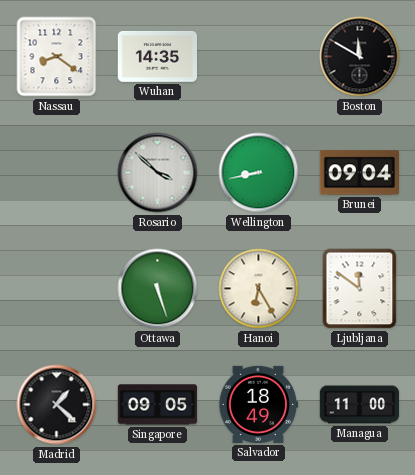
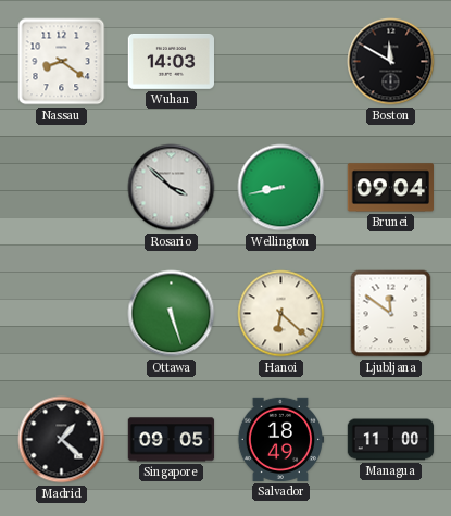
Wuhan: 14:35 -> 14:03
Hanoi: 6:25 -> 6:22
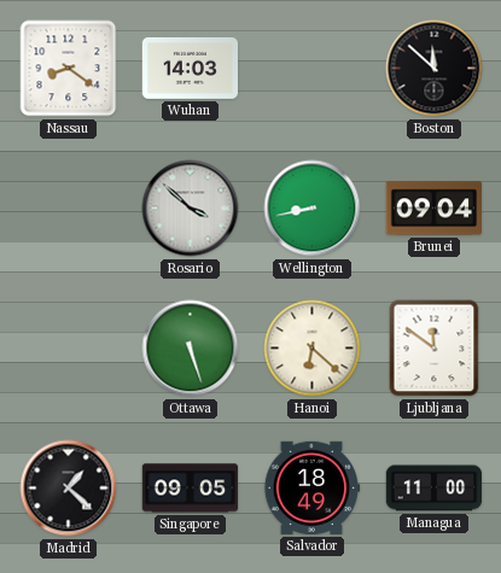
Boston: 11:50 -> 11:52
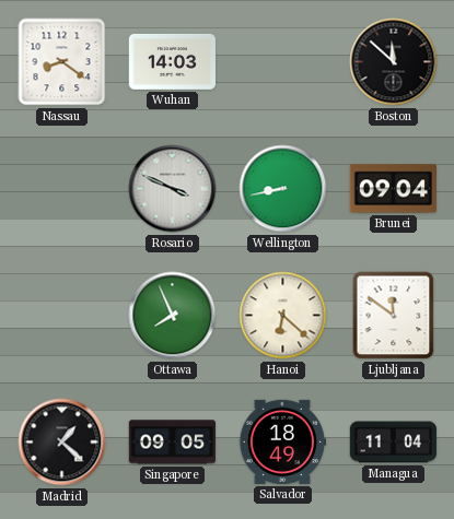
Rosario: 3:52 -> 3:49
Ottawa: 5:27 -> 7:56
Managua: 11:00 -> 11:04
